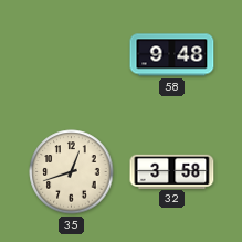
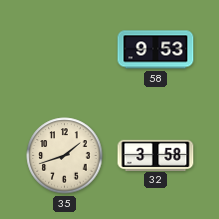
58: 9:48 -> 9:53
35: 12:42 -> 1:42
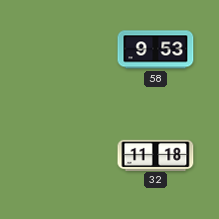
35: 1:42 -> none
32: 3:58 -> 11:18
